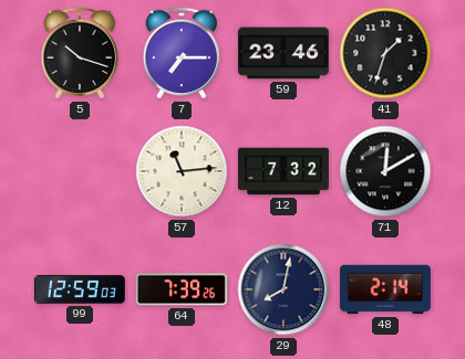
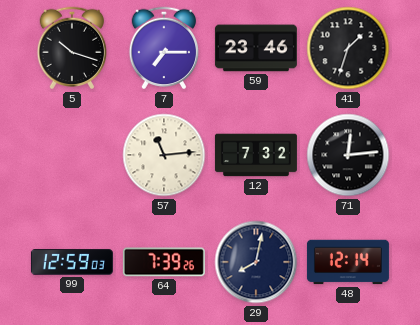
71: 12:10 -> 12:14
48: 2:14 -> 12:14
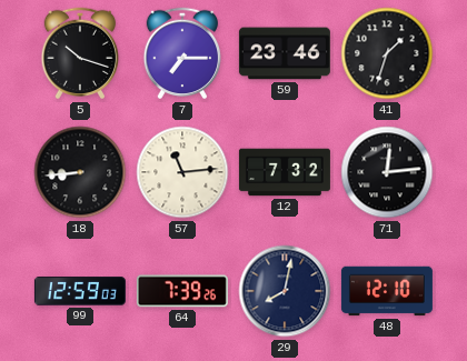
18: none -> 8:44
48: 12:14 -> 12:10
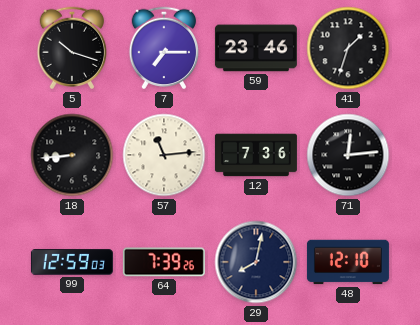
12: 7:32 -> 7:36
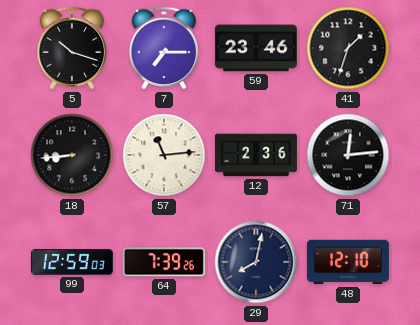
12: 7:36 -> 2:36
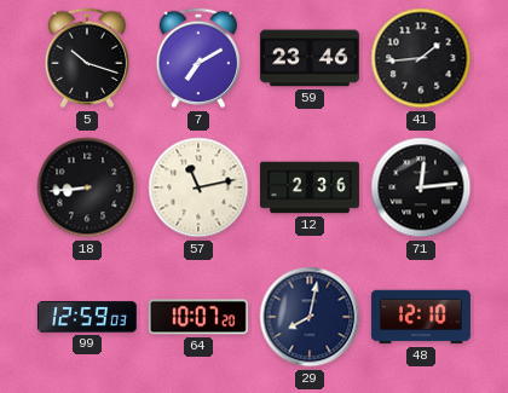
7: 7:15 -> 7:10
41: 1:33 -> 1:44
57: 11:14 -> 11:13
64: 7:39 -> 10:07
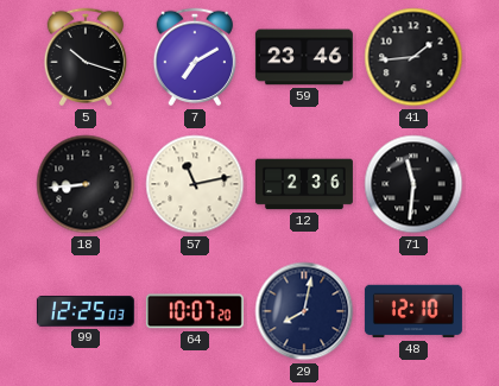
71: 12:14 -> 11:31
99: 12:59 -> 12:25
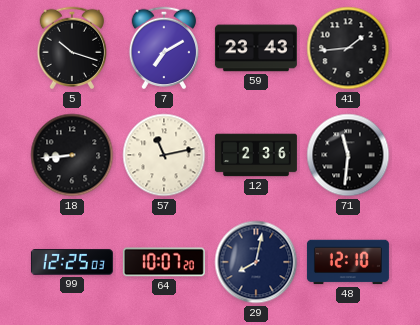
59: 23:46 -> 23:43
